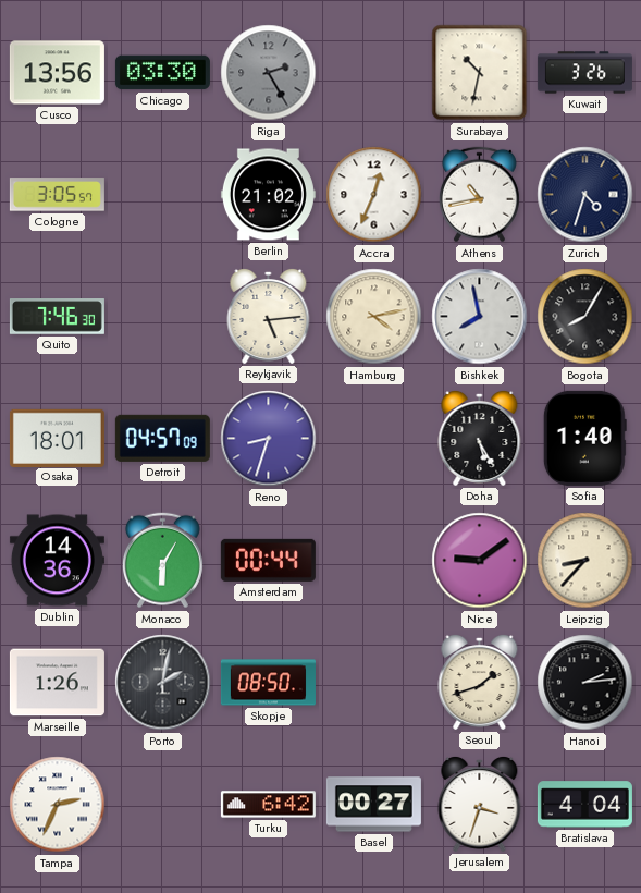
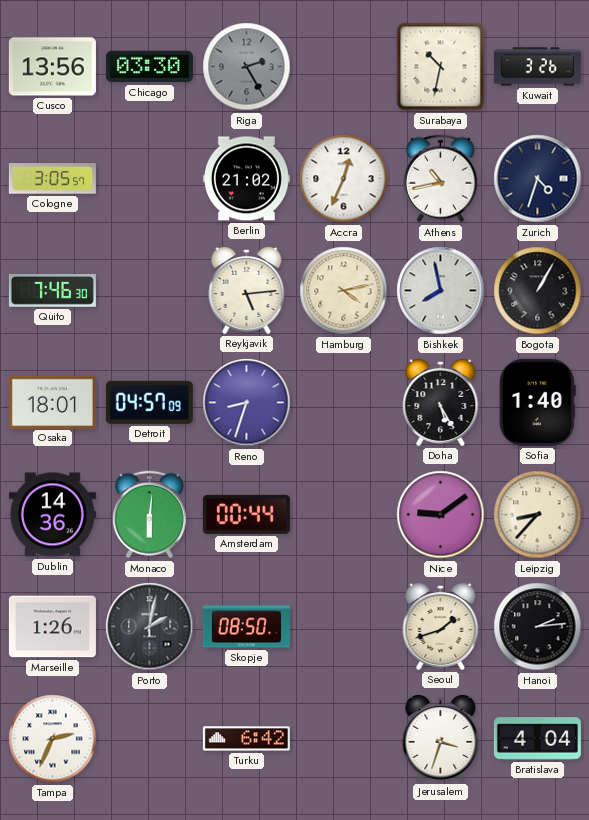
Bogota: 8:05 -> 1:05
Monaco: 6:05 -> 6:01
Basel: 00:27 -> none
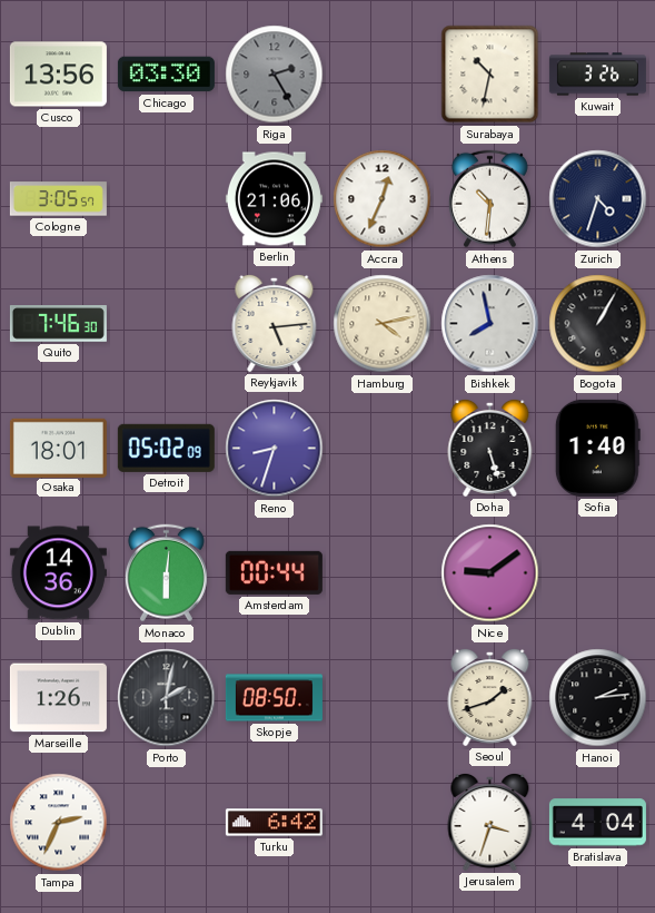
Berlin: 21:02 -> 21:06
Athens: 10:43 -> 10:31
Detroit: 04:57 -> 05:02
Doha: 5:25 -> 5:27
Leipzig: 8:37 -> none
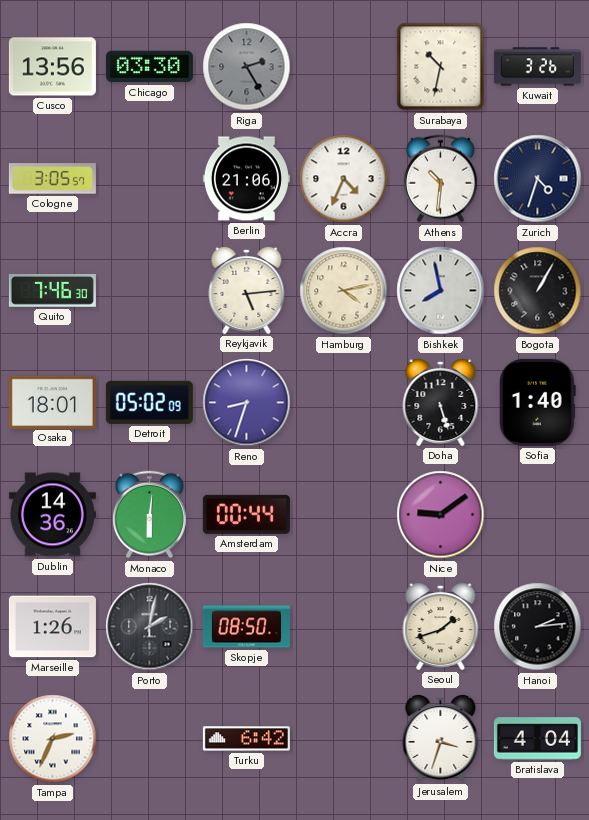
Accra: 12:34 -> 4:34
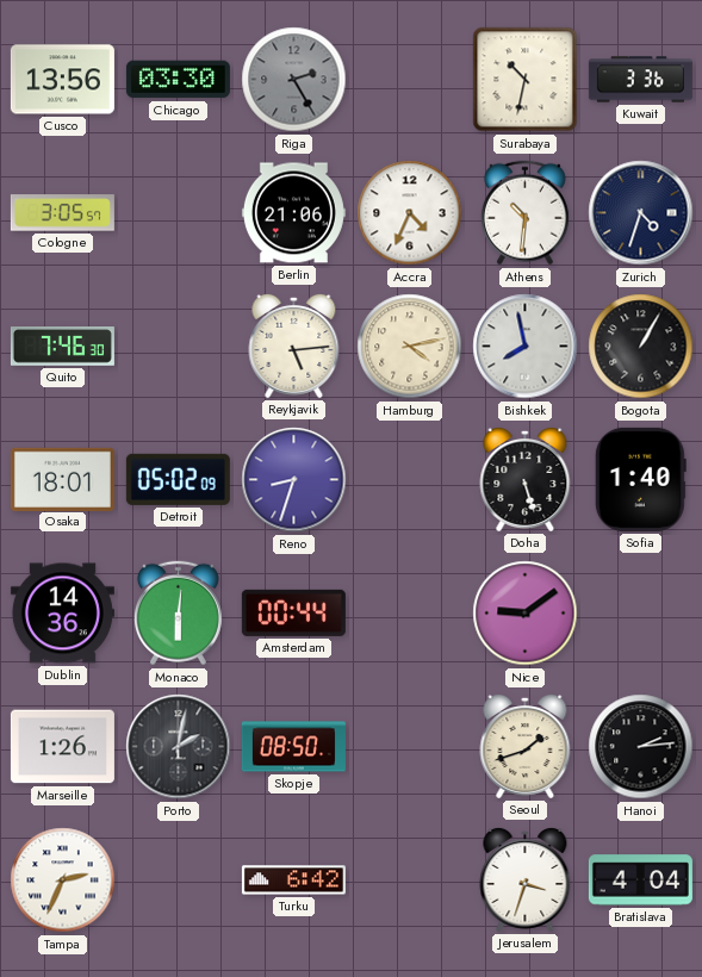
Kuwait: 3:26 -> 3:36
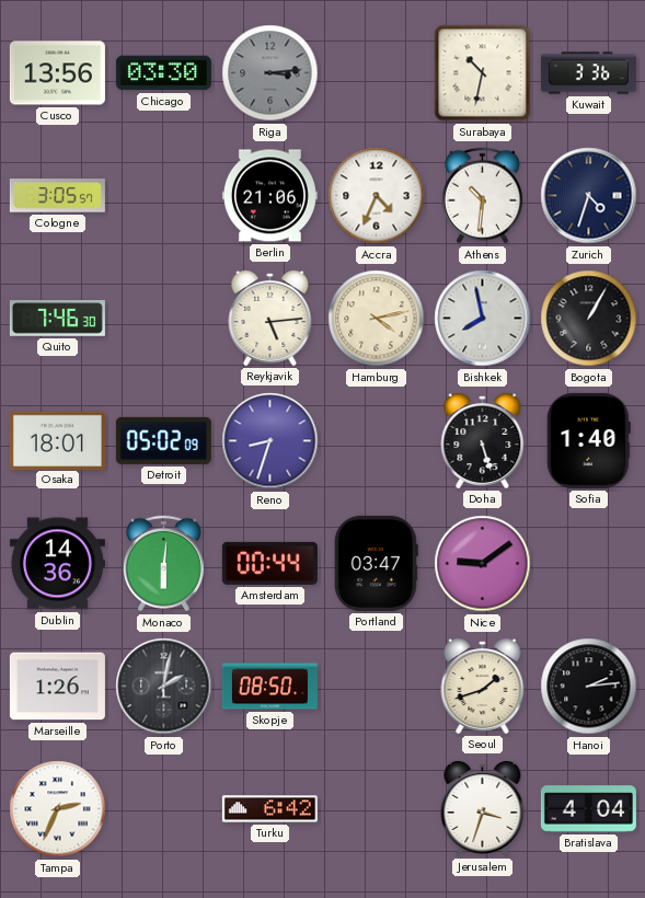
Riga: 2:25 -> 3:14
Portland: none -> 03:47
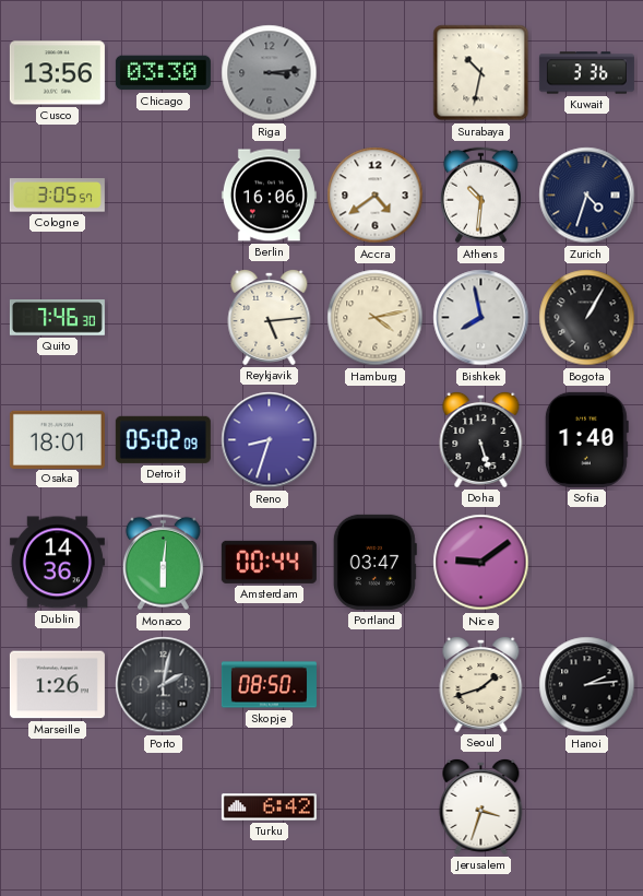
Berlin: 21:06 -> 16:06
Accra: 4:34 -> 4:39
Tampa: 2:34 -> none
Bratislava: 4:04 -> none
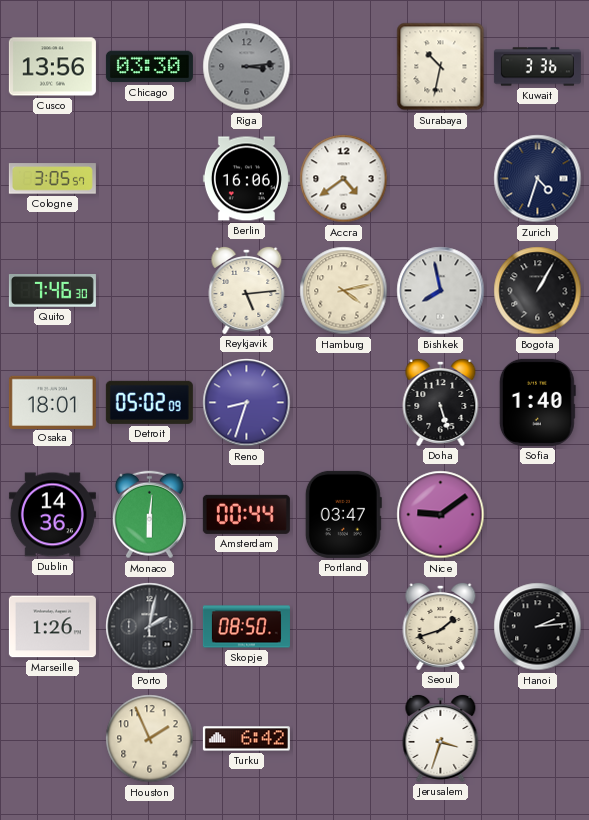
Athens: 10:31 -> none
Houston: none -> 1:56
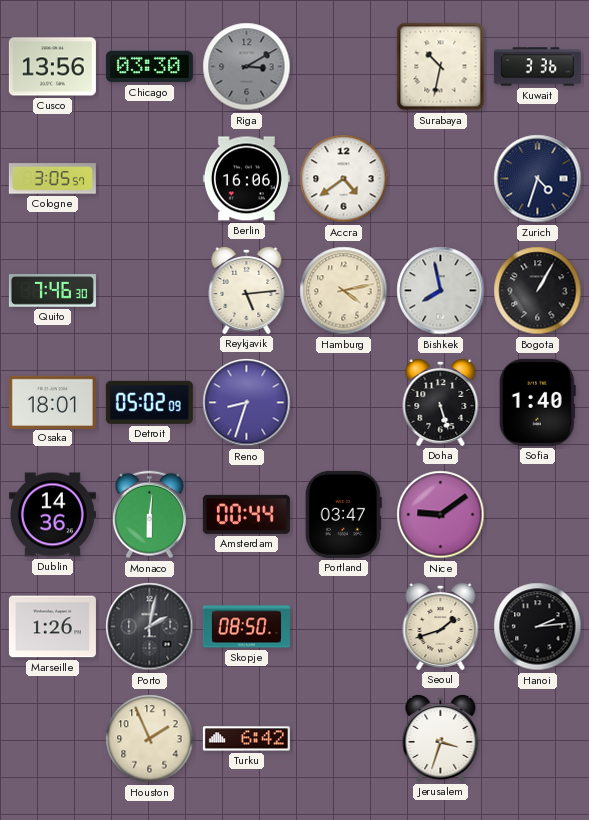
Riga: 3:14 -> 3:10
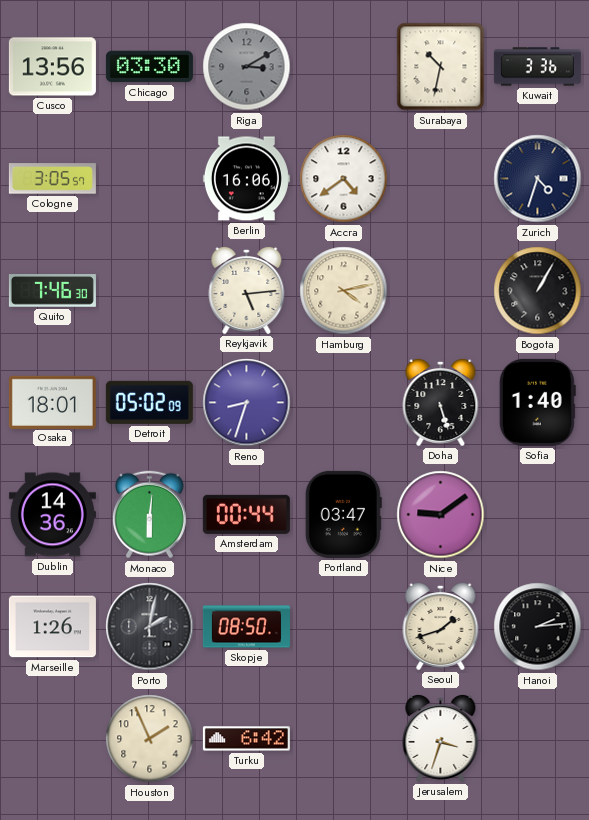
Bishkek: 7:58 -> none
